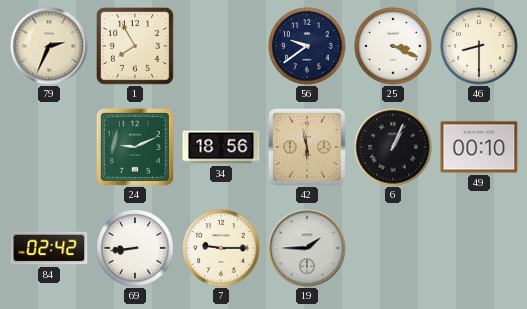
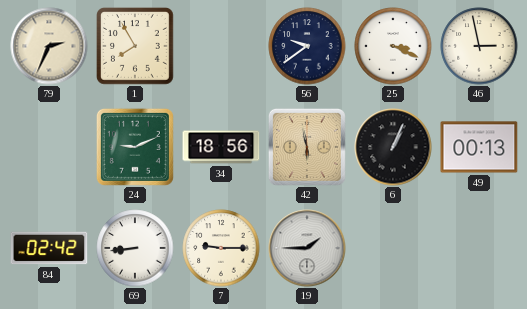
46: 8:30 -> 2:58
49: 00:10 -> 00:13
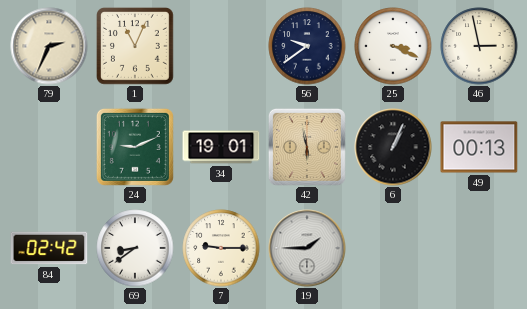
1: 7:55 -> 11:04
34: 18:56 -> 19:01
69: 8:44 -> 8:39
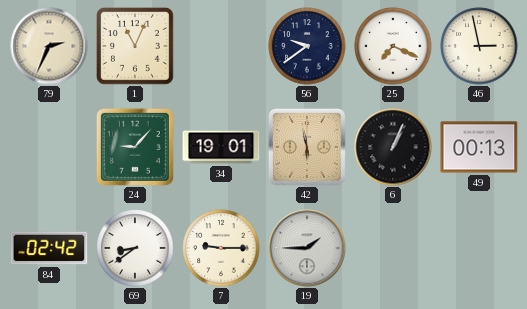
25: 3:19 -> 7:19
24: 9:11 -> 9:07
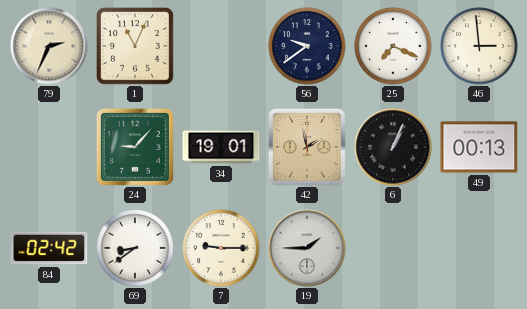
46: 2:58 -> 2:59
42: 5:58 -> 1:58
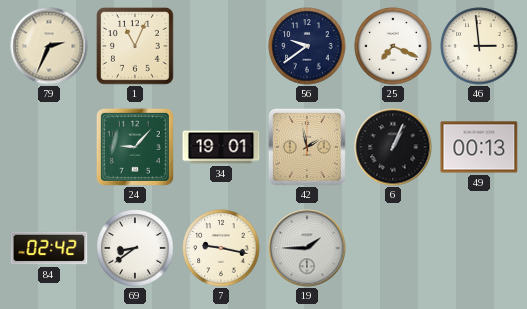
7: 9:15 -> 9:17
